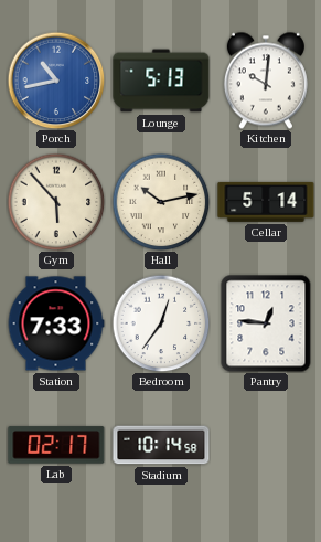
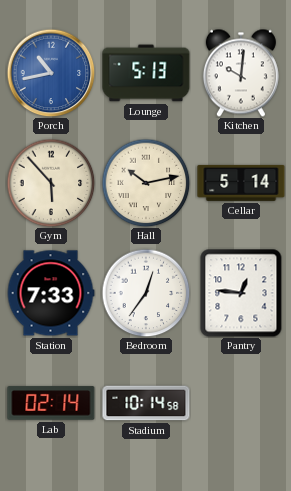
Lab: 02:17 -> 02:14
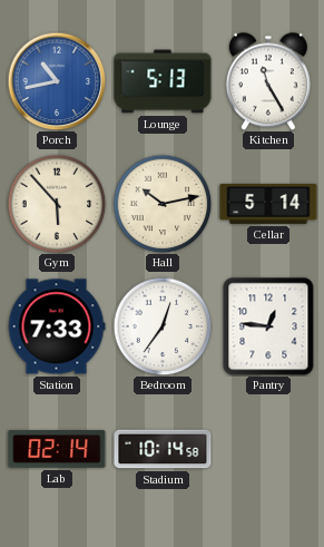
Kitchen: 10:01 -> 11:25
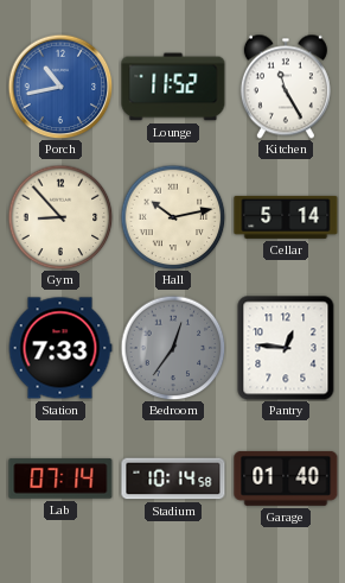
Lounge: 5:13 -> 11:52
Gym: 5:53 -> 8:53
Bedroom dial: white -> grey
Lab: 02:14 -> 07:14
Garage: none -> 01:40
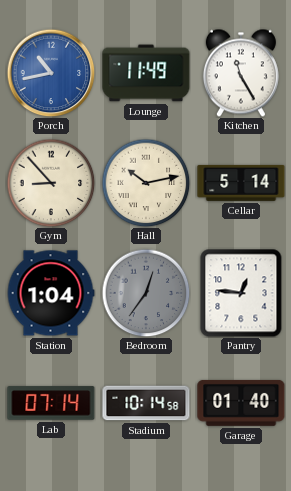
Lounge: 11:52 -> 11:49
Station: 7:33 -> 1:04
